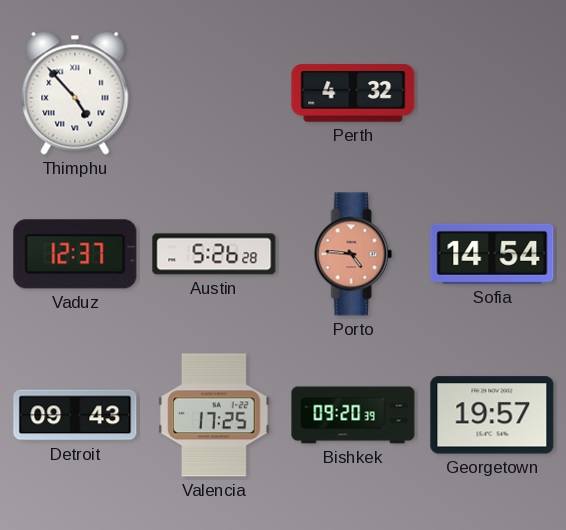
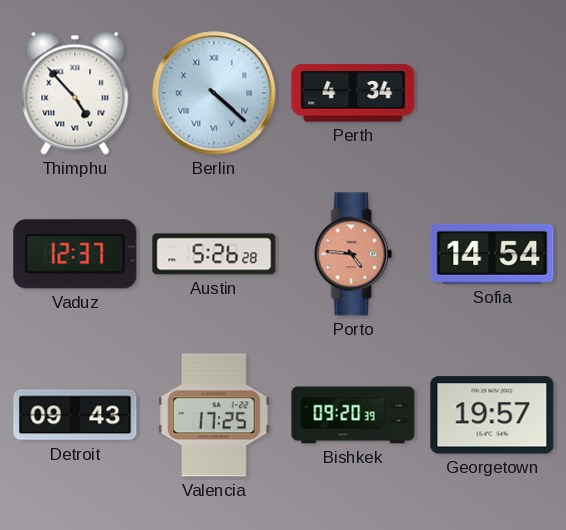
Berlin: none -> 4:22
Perth: 4:32 -> 4:34
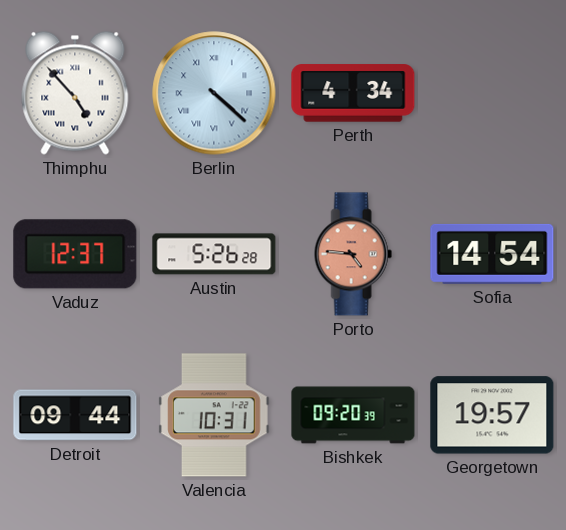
Detroit: 09:43 -> 09:44
Valencia: 17:25 -> 10:31
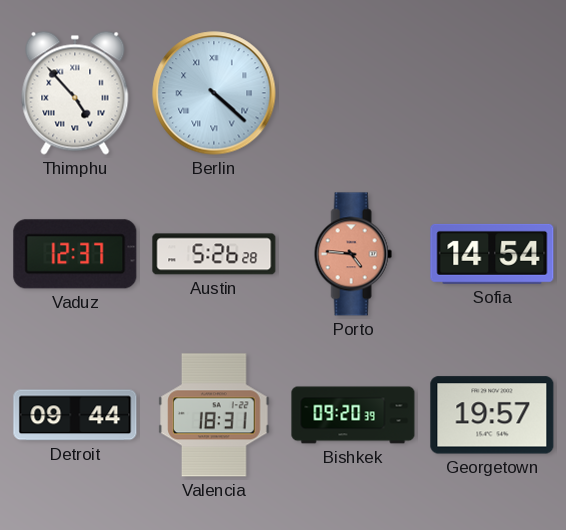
Perth: 4:34 -> none
Valencia: 10:31 -> 18:31
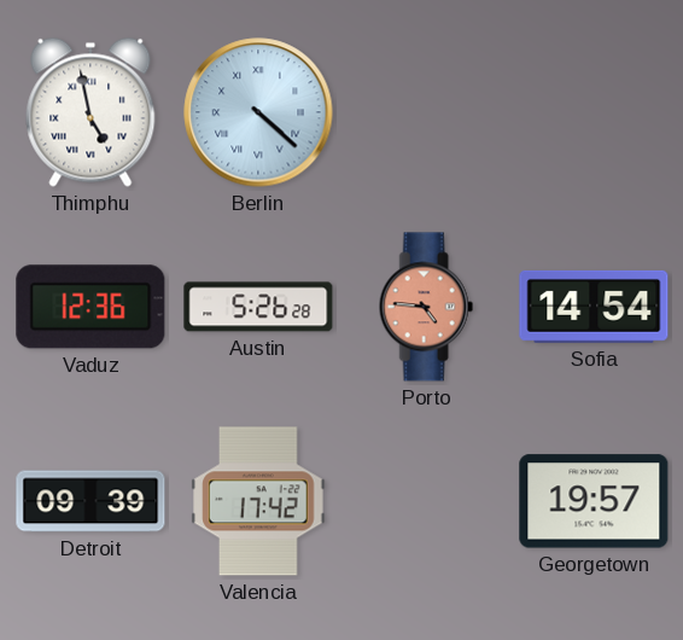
Thimphu: 4:53 -> 4:58
Vaduz: 12:37 -> 12:36
Detroit: 09:44 -> 09:39
Valencia: 18:31 -> 17:42
Bishkek: 09:20 -> none
